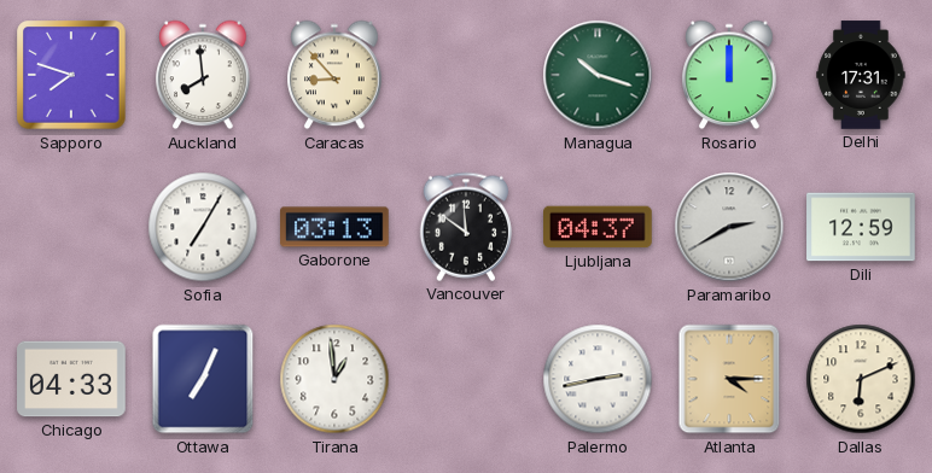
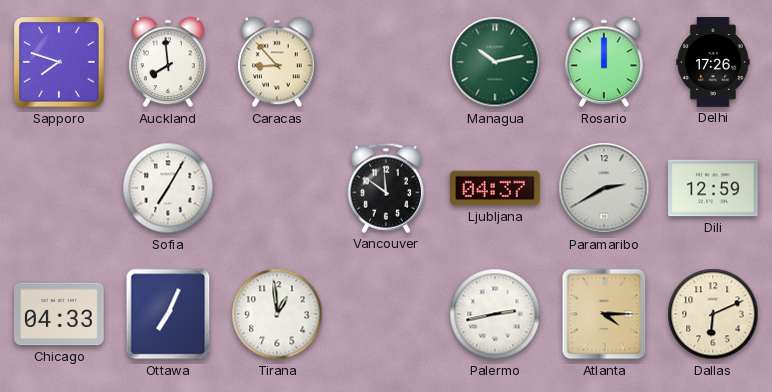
Managua: 10:18 -> 10:13
Delhi: 17:31 -> 17:26
Gaborone: 03:13 -> none
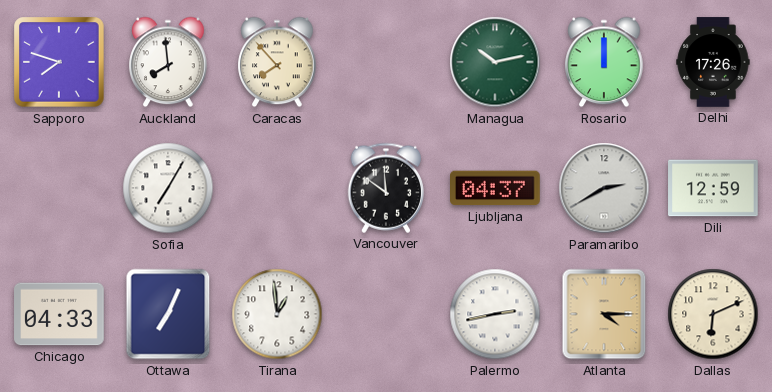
Caracas: 8:53 -> 7:53
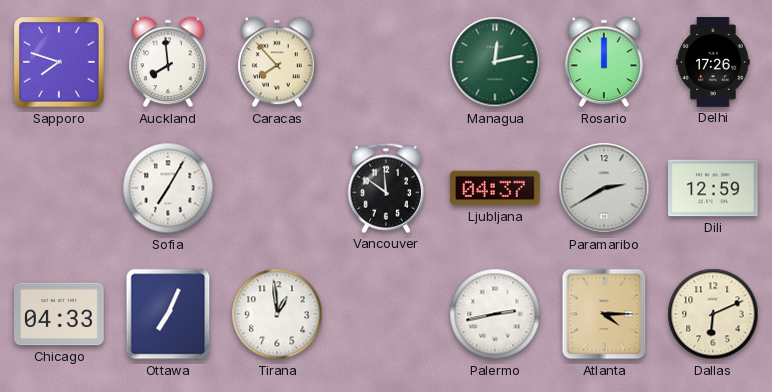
Managua: 10:13 -> 12:13
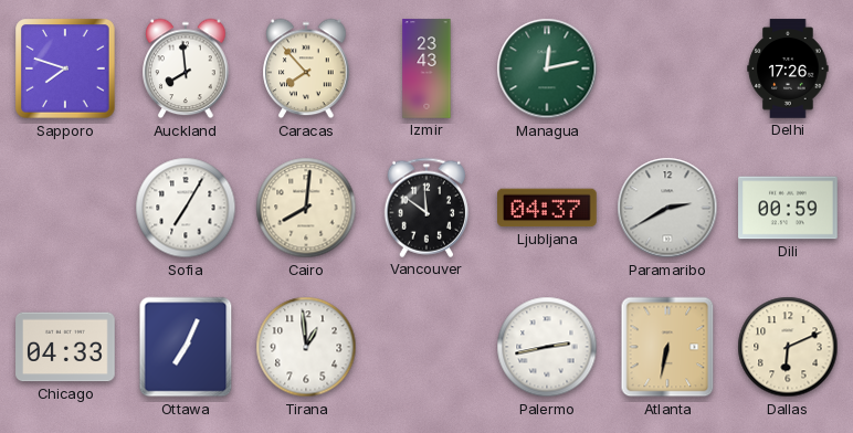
Izmir: none -> 23:43
Rosario: 12:00 -> none
Cairo: none -> 8:01
Dili: 12:59 -> 00:59
Atlanta: 4:15 -> 6:32
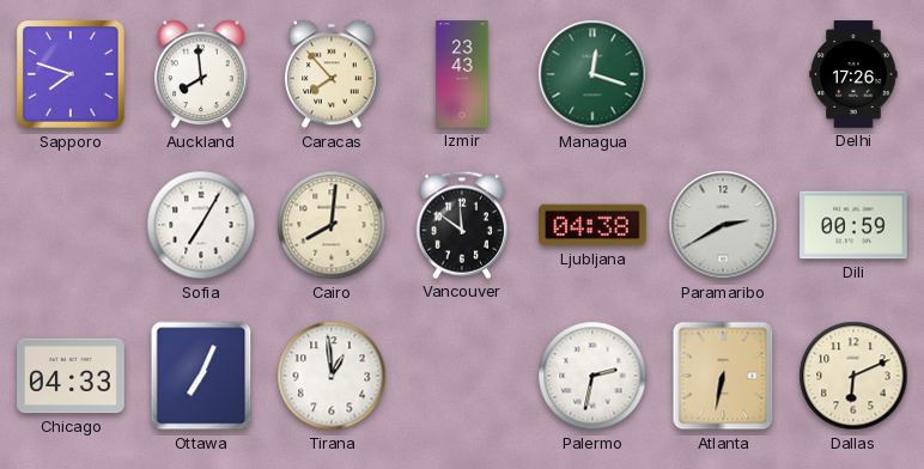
Managua: 12:13 -> 12:18
Ljubljana: 04:37 -> 04:38
Palermo: 2:43 -> 2:32
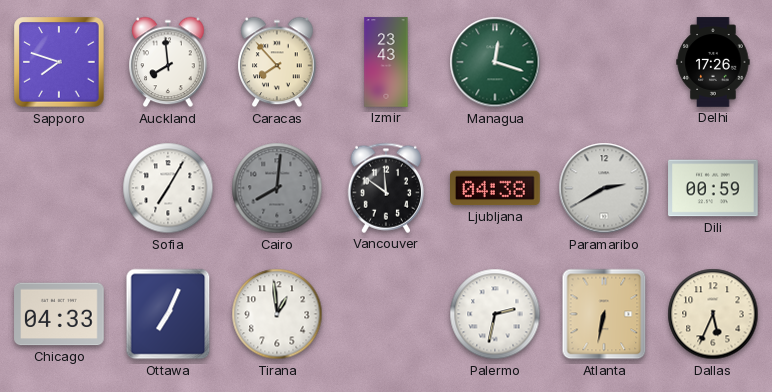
Cairo dial: cream -> grey
Dallas: 6:11 -> 5:34
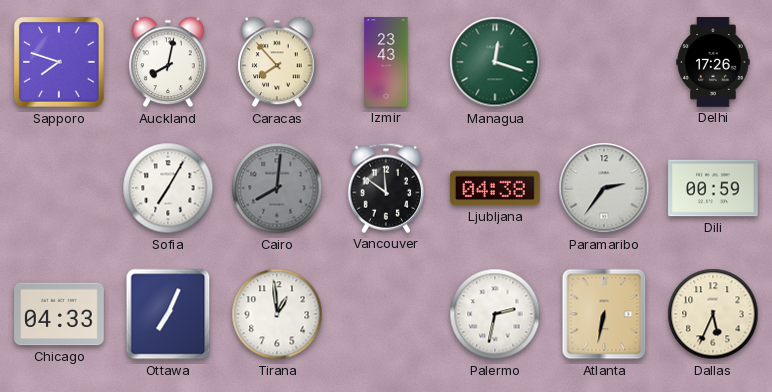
Auckland: 7:59 -> 8:02
Paramaribo: 2:40 -> 2:36
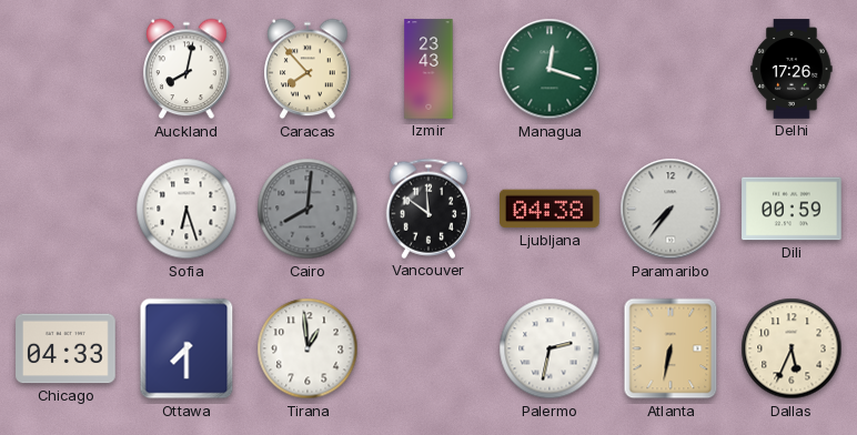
Sapporo: 7:48 -> none
Sofia: 7:05 -> 6:27
Paramaribo: 2:36 -> 7:36
Ottawa: 7:04 -> 7:30
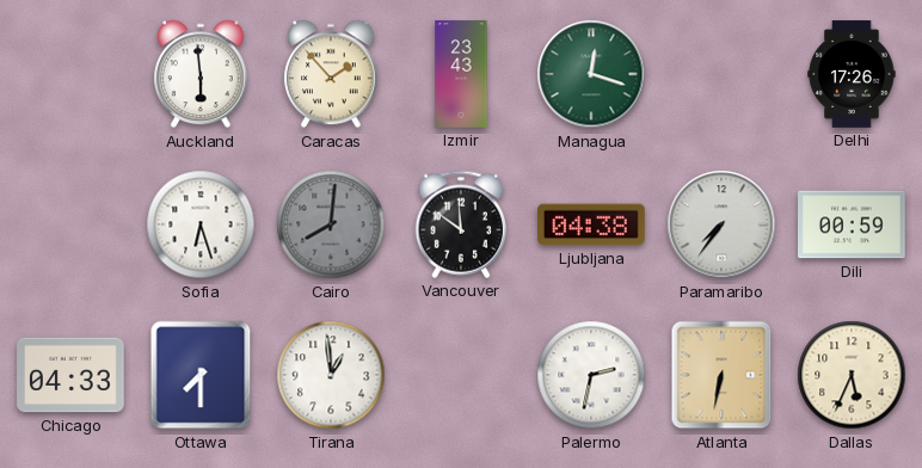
Auckland: 8:02 -> 5:59
Caracas: 7:53 -> 1:53
